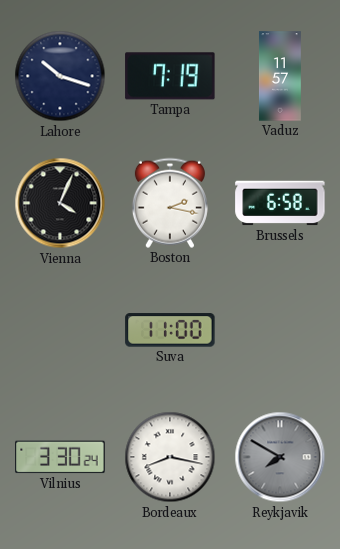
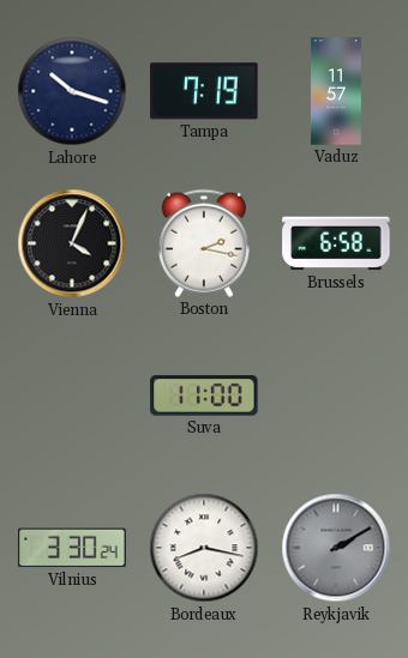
Reykjavik: 7:50 -> 2:10
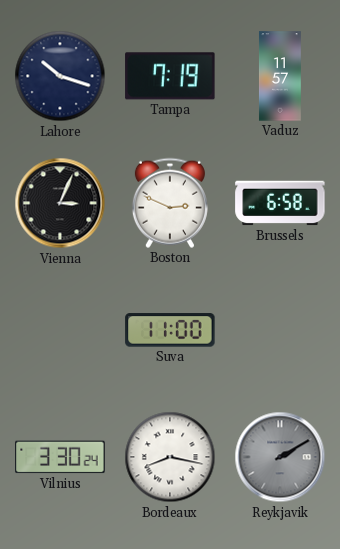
Vienna: 4:04 -> 3:04
Boston: 2:17 -> 2:49
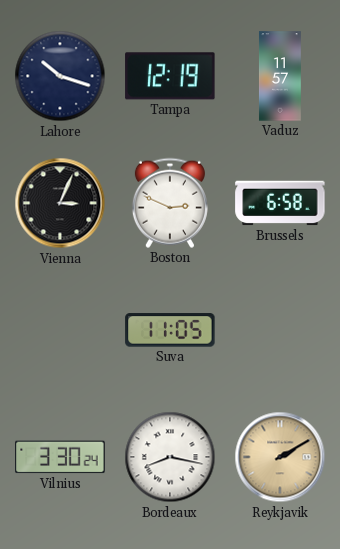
Tampa: 7:19 -> 12:19
Suva: 11:00 -> 11:05
Reykjavik dial: grey -> champagne
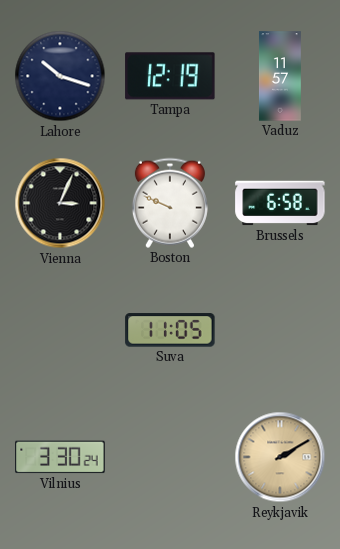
Boston: 2:49 -> 9:49
Bordeaux: 8:17 -> none
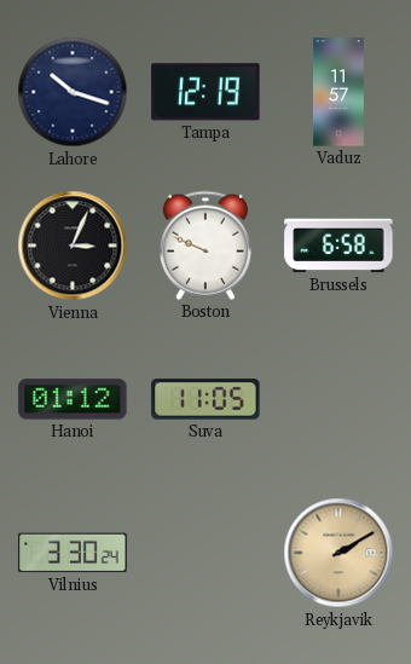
Hanoi: none -> 01:12
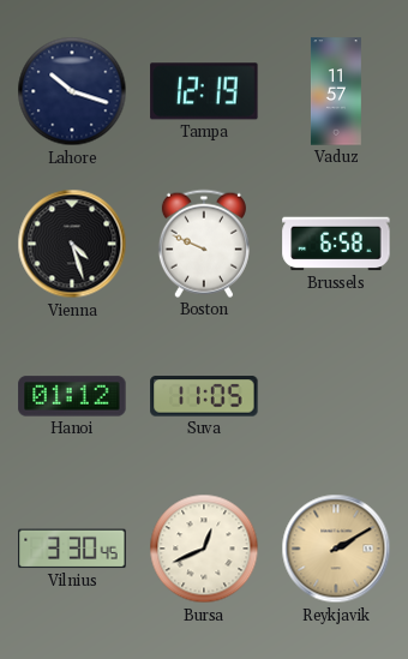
Vienna: 3:04 -> 4:27
Vilnius: 3:30:24 -> 3:30:45
Bursa: none -> 12:41
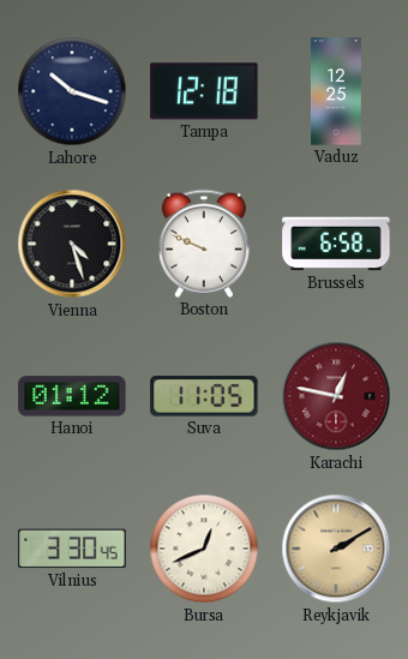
Tampa: 12:19 -> 12:18
Vaduz: 11:57 -> 12:25
Karachi: none -> 12:47
